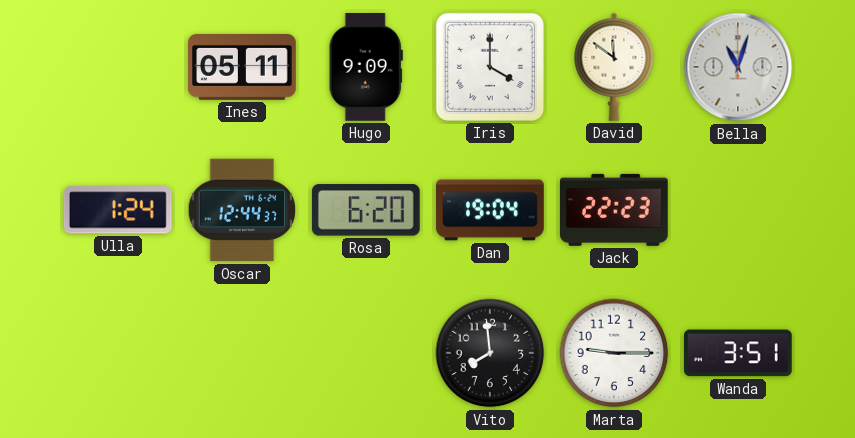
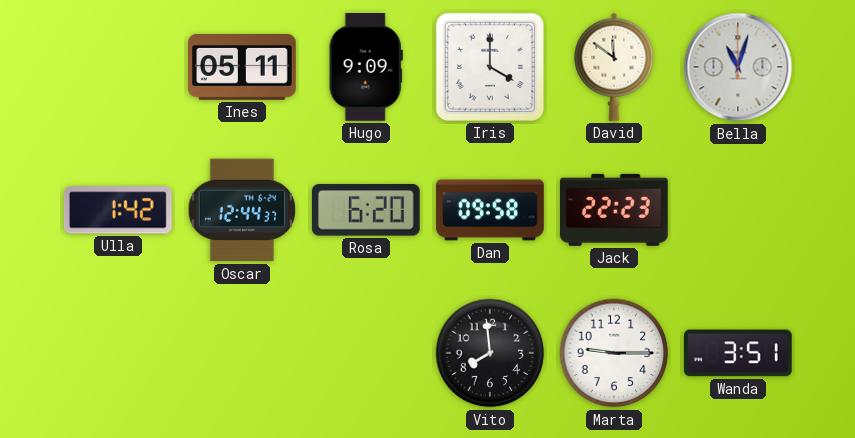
Ulla: 1:24 -> 1:42
Dan: 19:04 -> 09:58
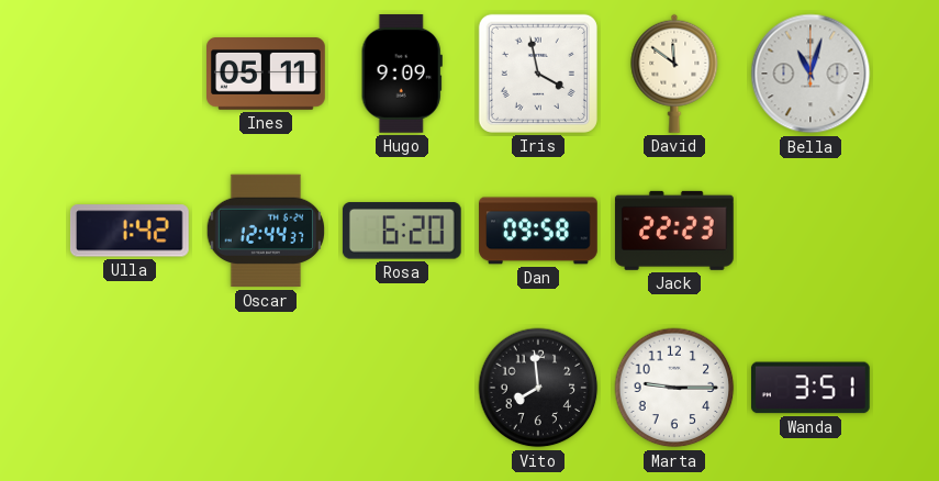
Iris: 4:00 -> 3:58
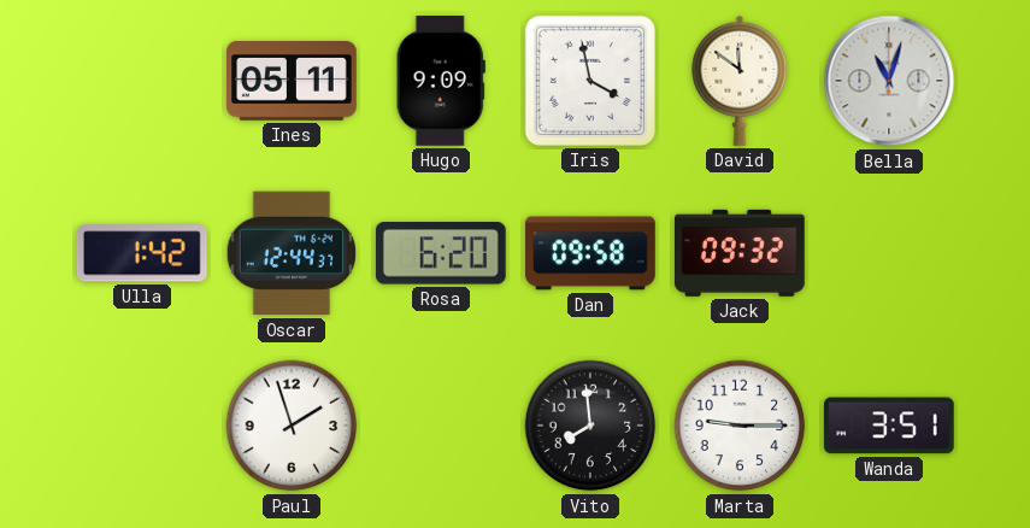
Jack: 22:23 -> 09:32
Paul: none -> 1:57
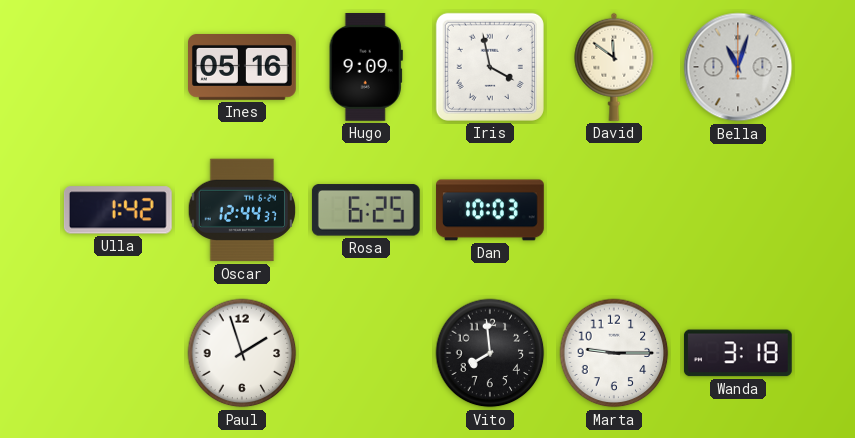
Ines: 05:11 -> 05:16
Rosa: 6:20 -> 6:25
Dan: 09:58 -> 10:03
Jack: 09:32 -> none
Wanda: 3:51 -> 3:18
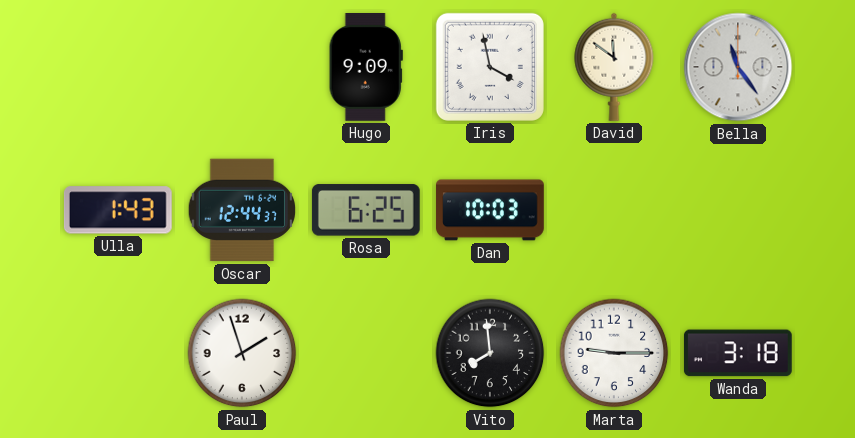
Ines: 05:16 -> none
Bella: 11:03 -> 11:24
Ulla: 1:42 -> 1:43
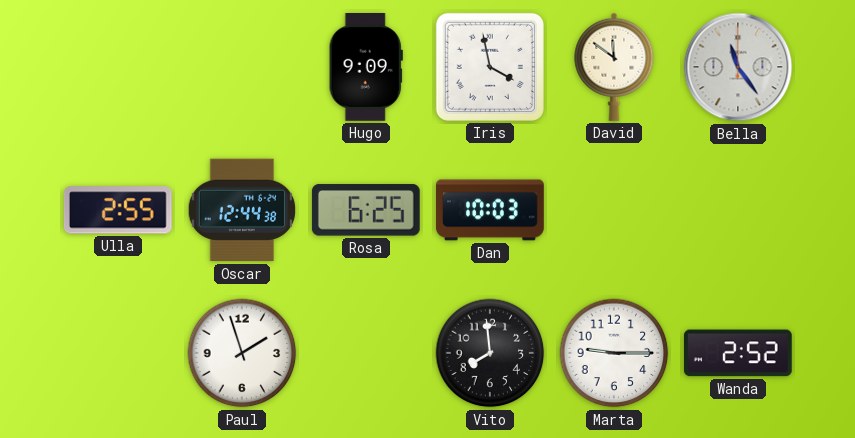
Ulla: 1:43 -> 2:55
Oscar: 12:44:37 -> 12:44:38
Wanda: 3:18 -> 2:52
